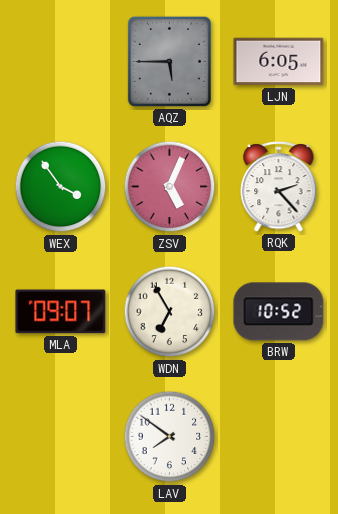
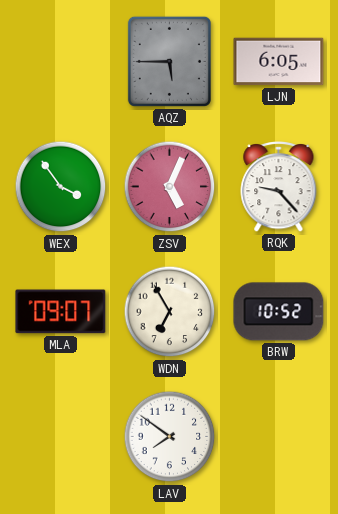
RQK: 2:23 -> 9:23
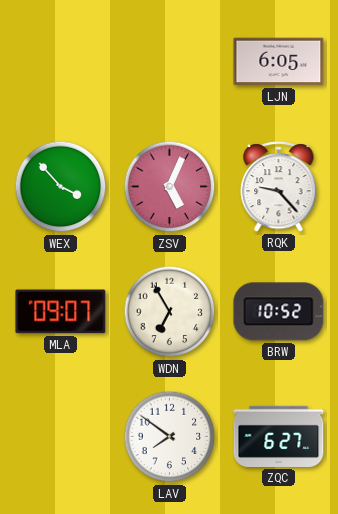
AQZ: 5:45 -> none
WEX: 3:54 -> 3:53
ZQC: none -> 6:27
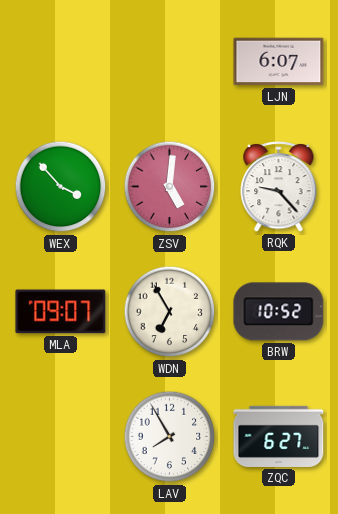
LJN: 6:05 -> 6:07
ZSV: 5:04 -> 5:01
LAV: 7:51 -> 7:55
